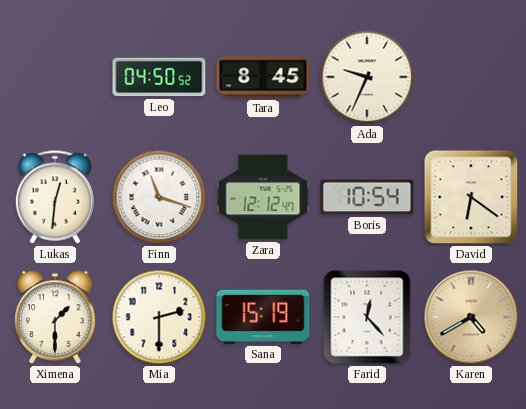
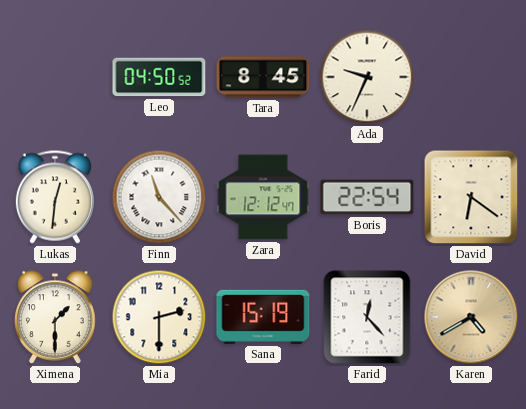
Finn: 11:18 -> 11:23
Boris: 10:54 -> 22:54
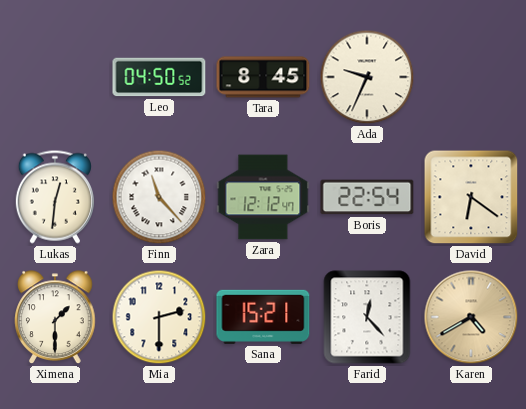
Sana: 15:19 -> 15:21
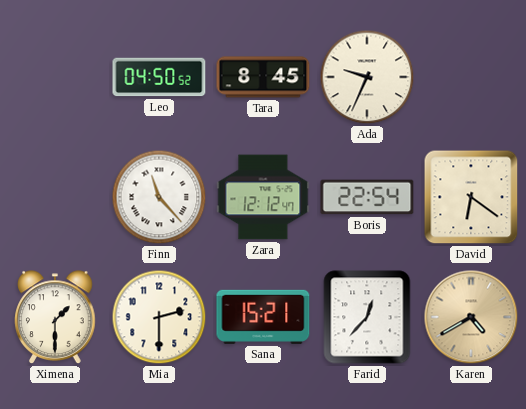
Lukas: 12:31 -> none
Farid: 12:23 -> 12:37
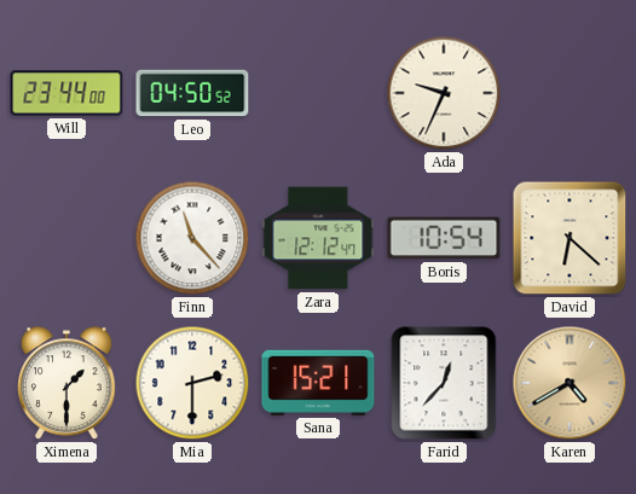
Will: none -> 23:44
Tara: 8:45 -> none
Boris: 22:54 -> 10:54
David: 6:21 -> 6:22
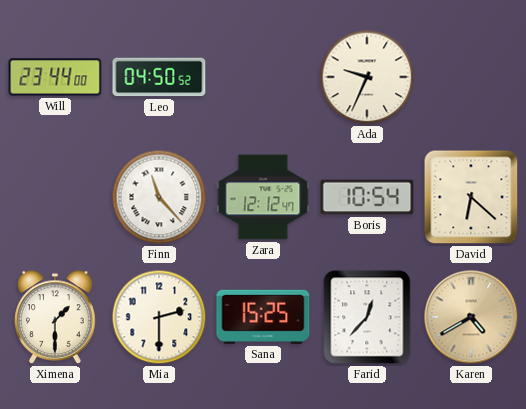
Sana: 15:21 -> 15:25
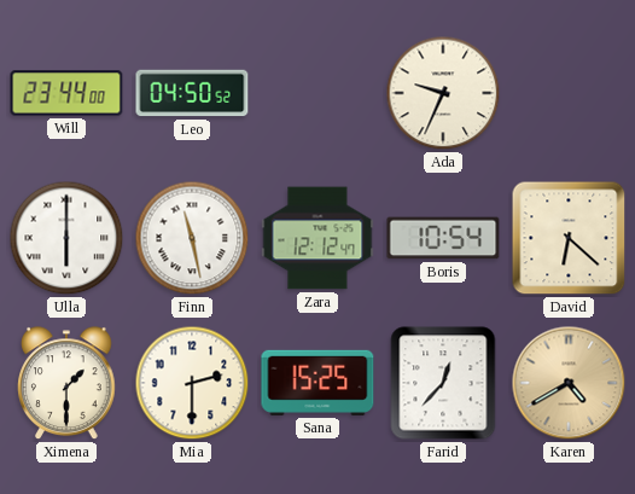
Ulla: none -> 6:00
Finn: 11:23 -> 11:28
